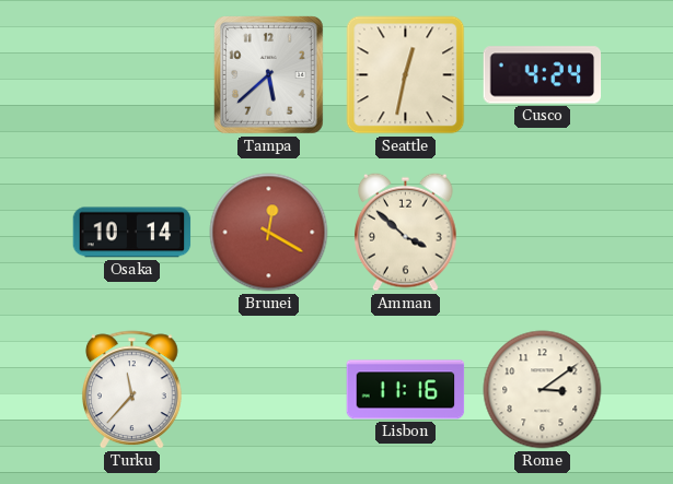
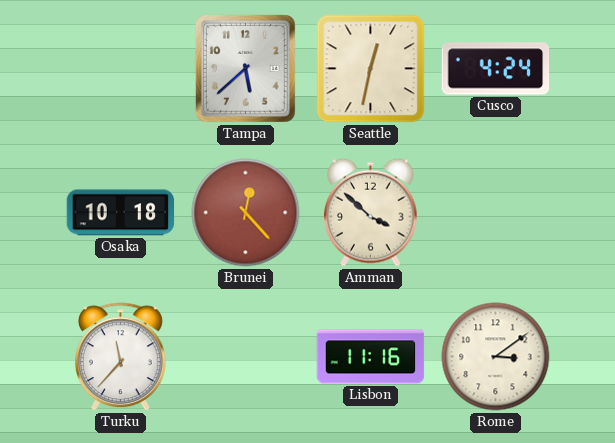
Osaka: 10:14 -> 10:18
Brunei: 12:20 -> 12:23
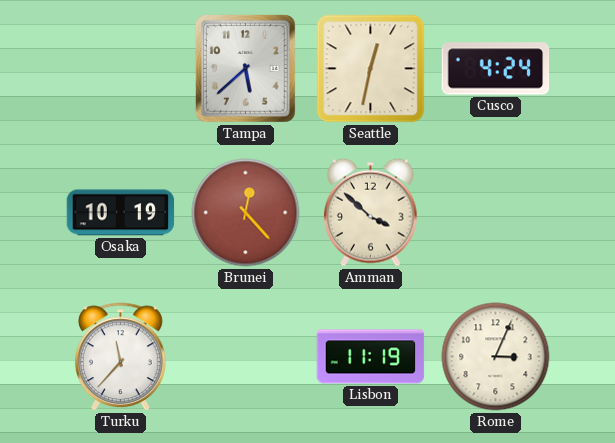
Osaka: 10:18 -> 10:19
Lisbon: 11:16 -> 11:19
Rome: 3:09 -> 3:04
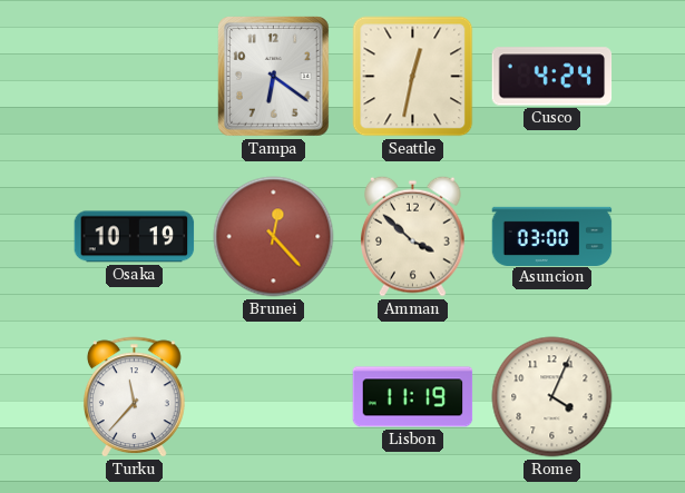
Tampa: 5:38 -> 6:21
Asuncion: none -> 03:00
Rome: 3:04 -> 4:04
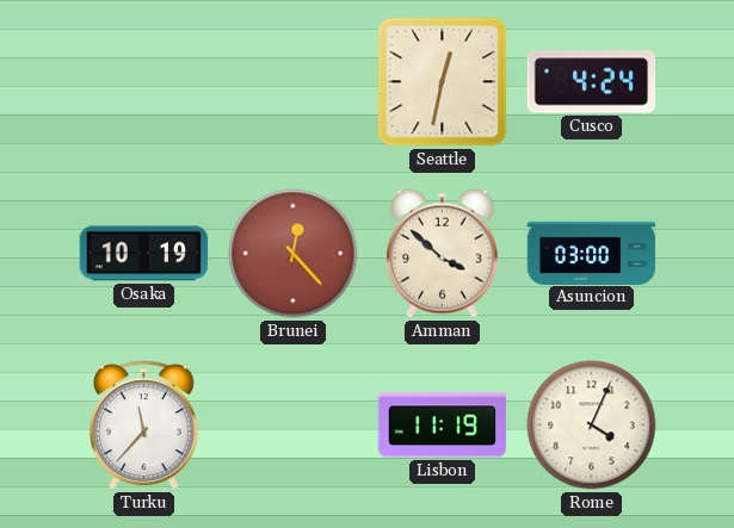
Tampa: 6:21 -> none
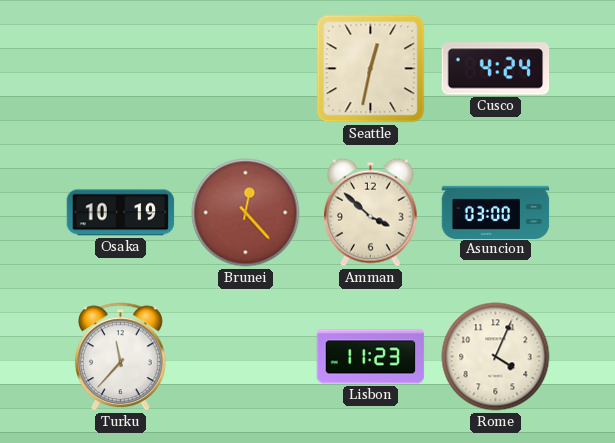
Lisbon: 11:19 -> 11:23
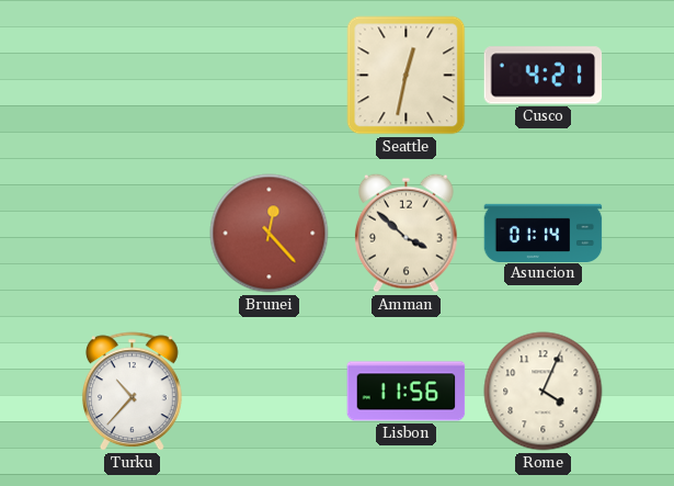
Cusco: 4:24 -> 4:21
Osaka: 10:19 -> none
Asuncion: 03:00 -> 01:14
Turku: 11:37 -> 10:37
Lisbon: 11:23 -> 11:56
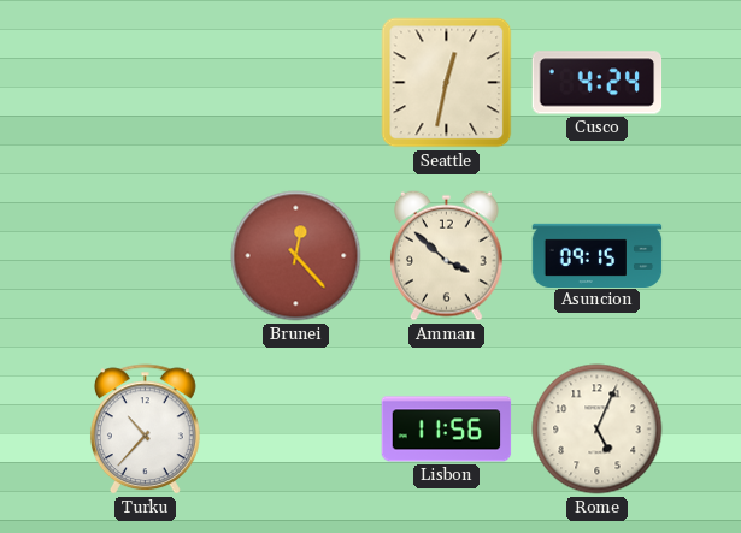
Cusco: 4:21 -> 4:24
Asuncion: 01:14 -> 09:15
Rome: 4:04 -> 5:04
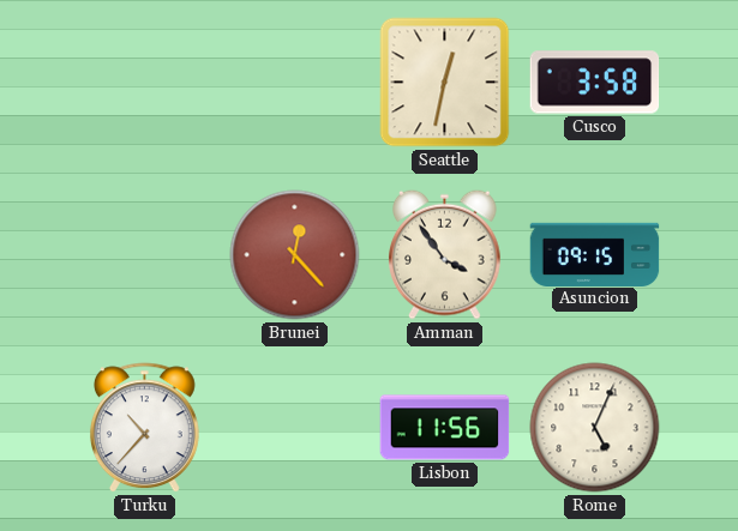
Cusco: 4:24 -> 3:58
Amman: 3:52 -> 3:54
